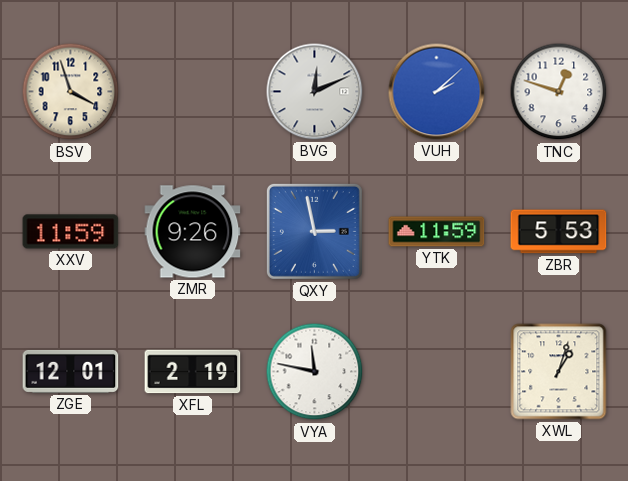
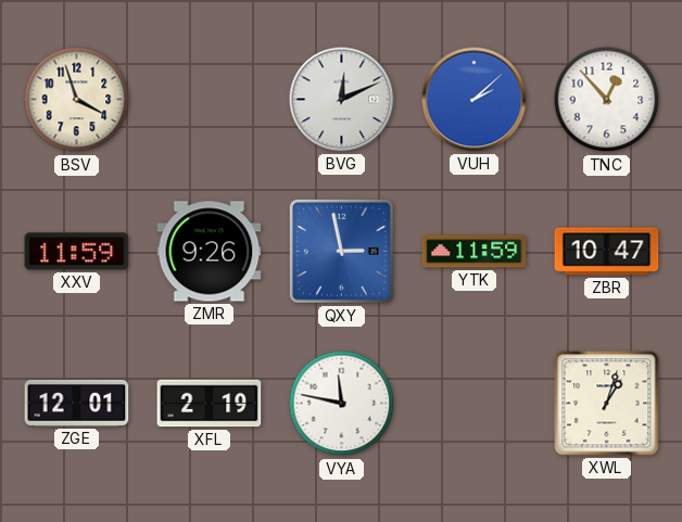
TNC: 12:48 -> 12:53
ZBR: 5:53 -> 10:47
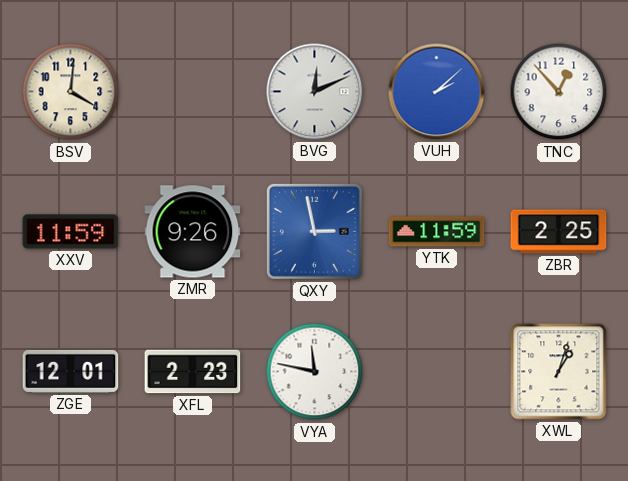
BSV: 3:57 -> 4:01
ZBR: 10:47 -> 2:25
XFL: 2:19 -> 2:23
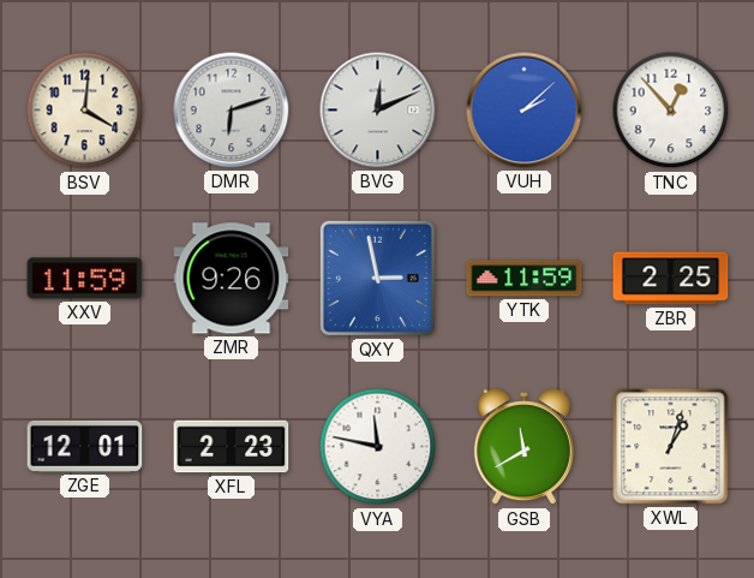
DMR: none -> 6:12
GSB: none -> 11:40
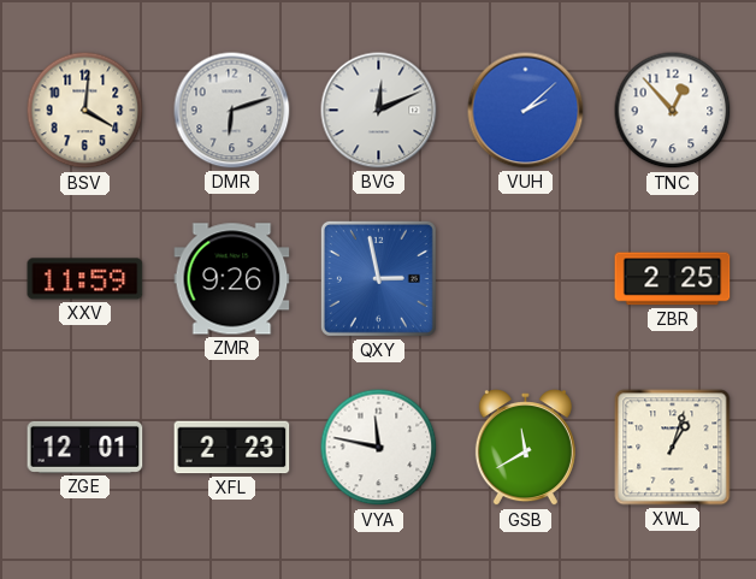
YTK: 11:59 -> none
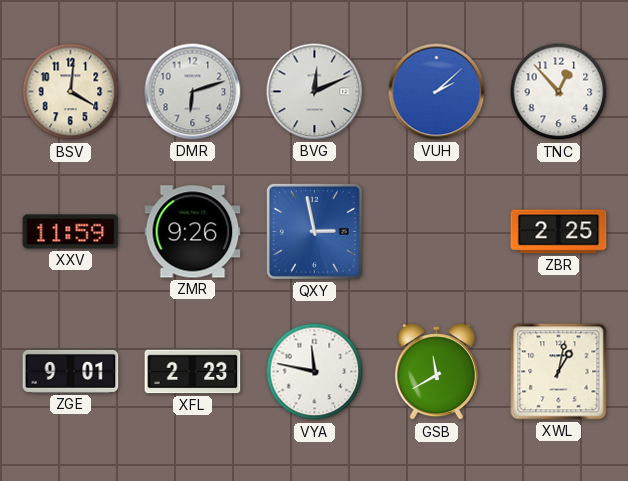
ZGE: 12:01 -> 9:01
XWL: 1:03 -> 1:02
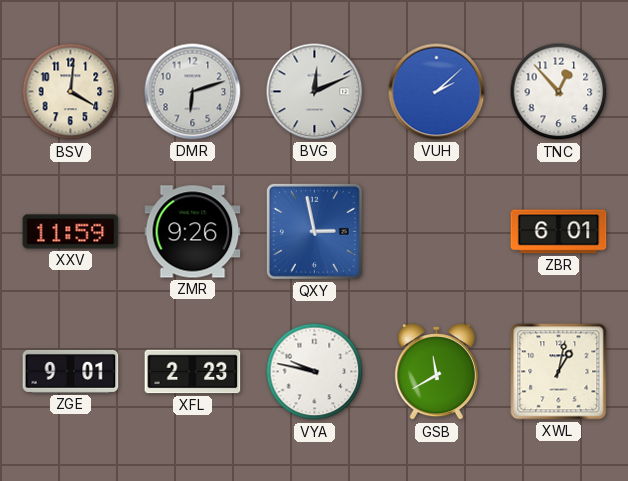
ZBR: 2:25 -> 6:01
VYA: 11:47 -> 9:47
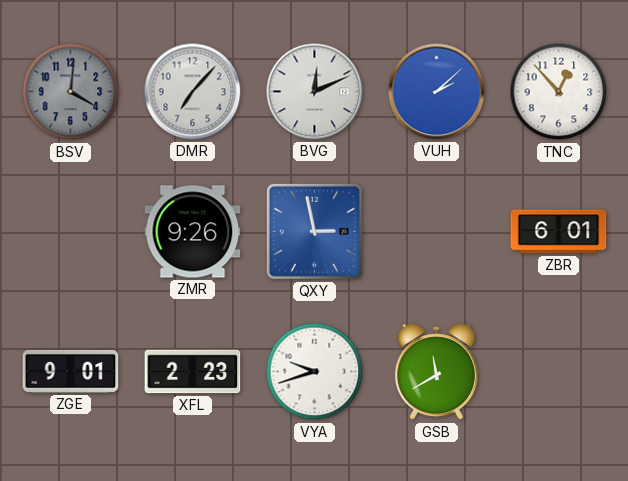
BSV dial: cream -> grey
DMR: 6:12 -> 7:07
XXV: 11:59 -> none
VYA: 9:47 -> 9:42
XWL: 1:02 -> none
